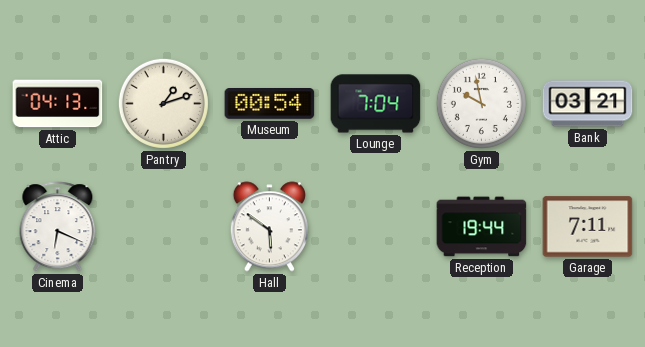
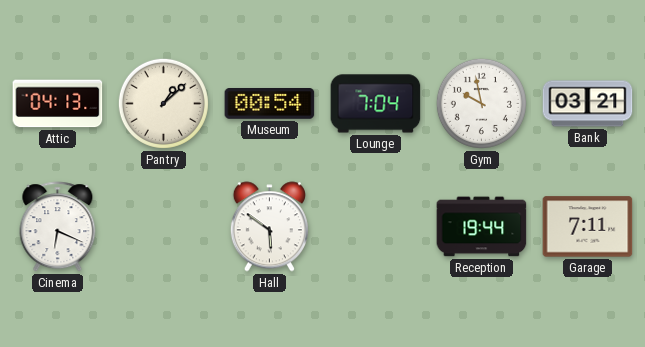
Pantry: 1:12 -> 1:08
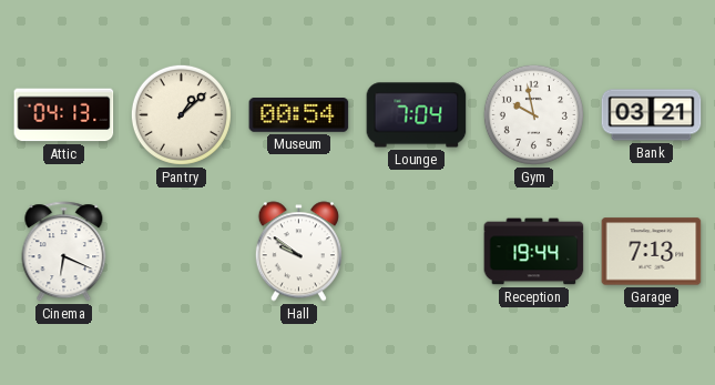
Hall: 5:51 -> 9:51
Garage: 7:11 -> 7:13
